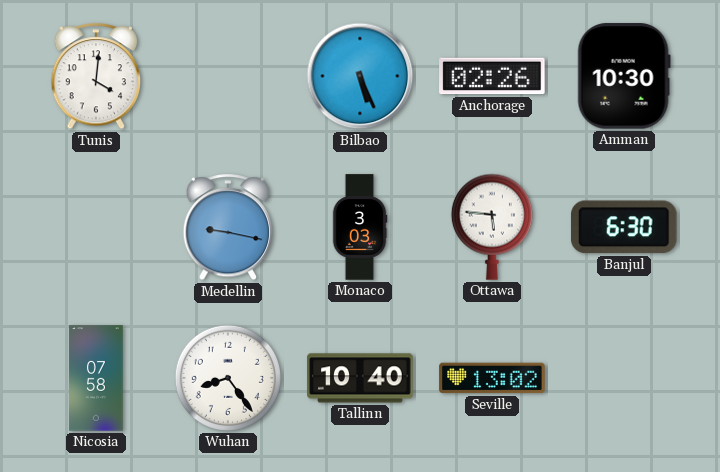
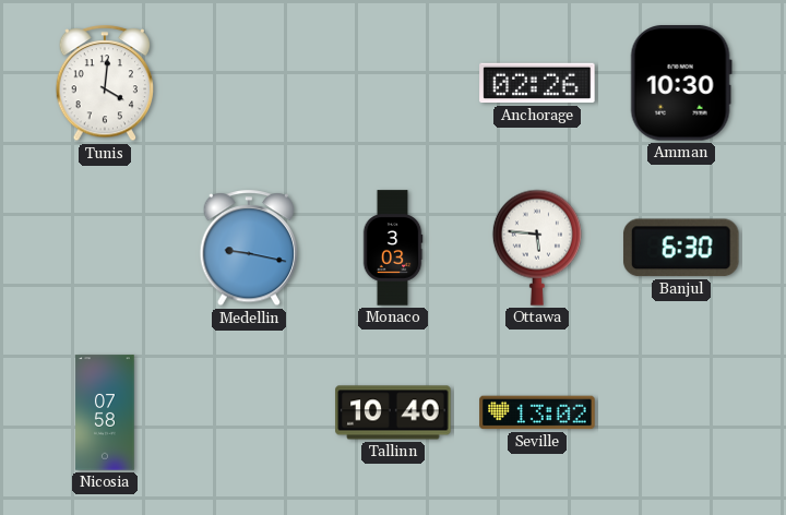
Bilbao: 5:26 -> none
Wuhan: 8:24 -> none
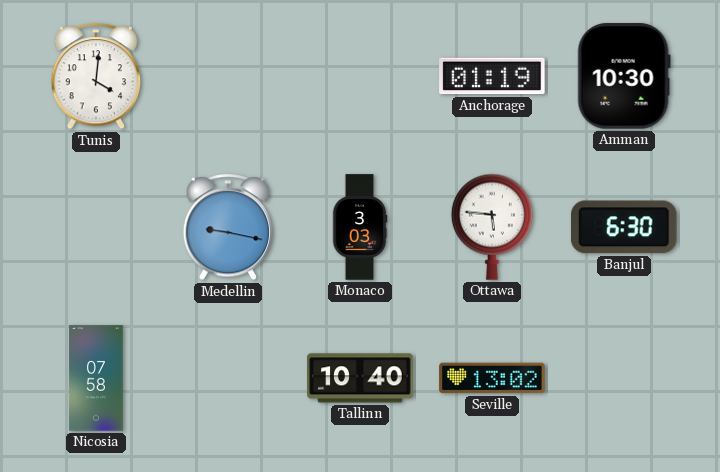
Anchorage: 02:26 -> 01:19
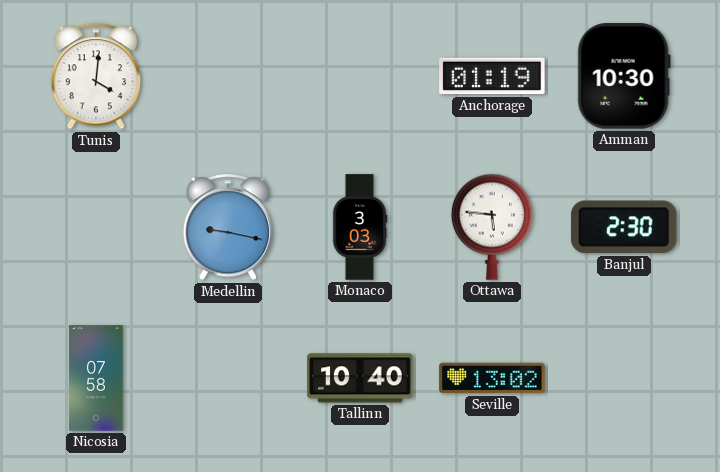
Banjul: 6:30 -> 2:30
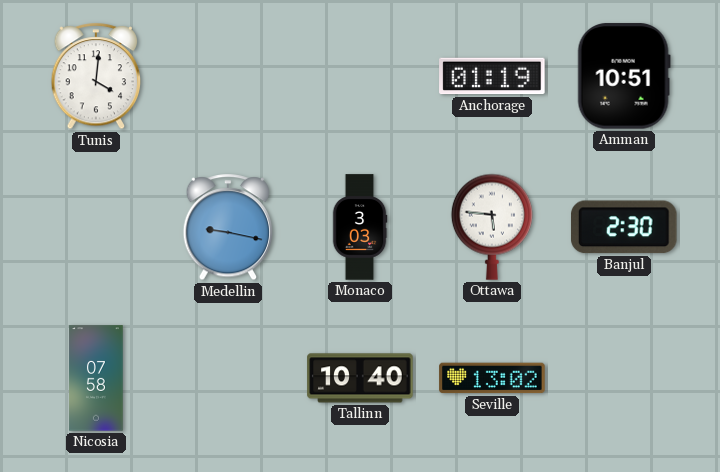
Amman: 10:30 -> 10:51
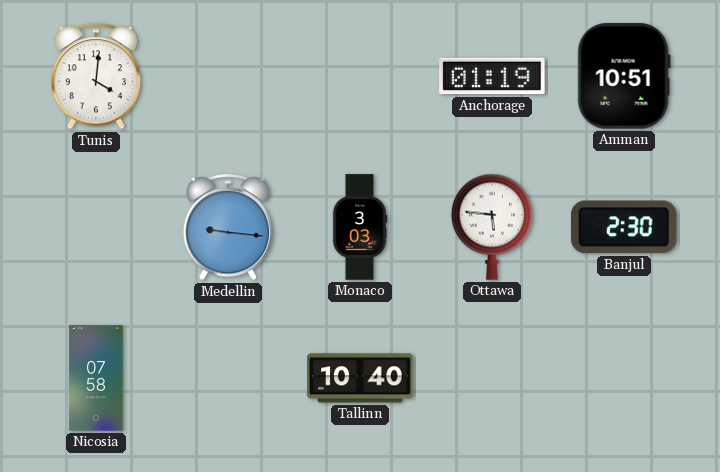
Medellin: 9:17 -> 9:16
Seville: 13:02 -> none
